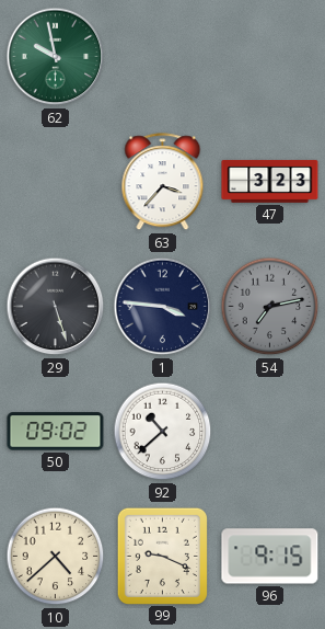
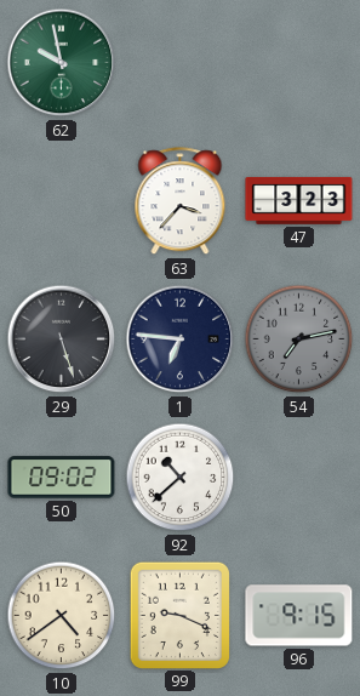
1: 3:46 -> 6:46
10: 4:38 -> 4:39
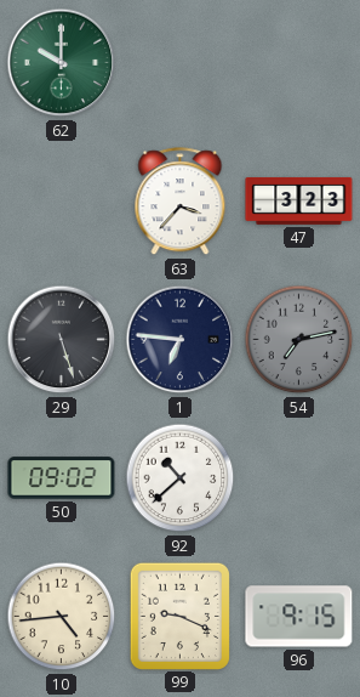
62: 9:58 -> 10:00
10: 4:39 -> 4:44
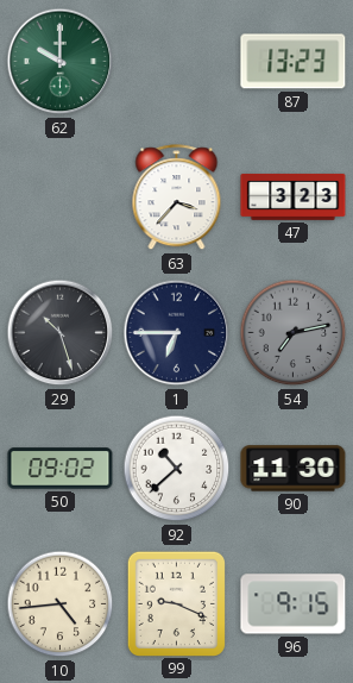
87: none -> 13:23
29: 5:27 -> 10:27
1: 6:46 -> 6:45
90: none -> 11:30
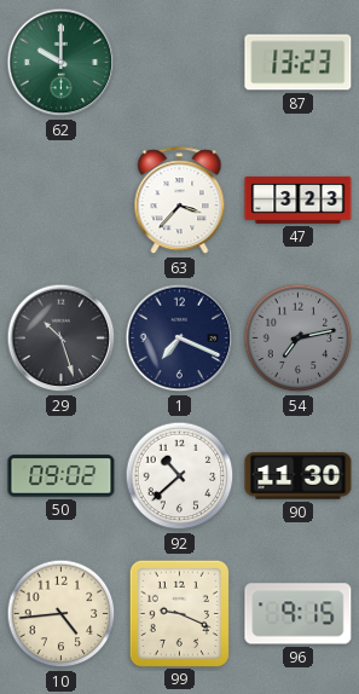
1: 6:45 -> 7:19
